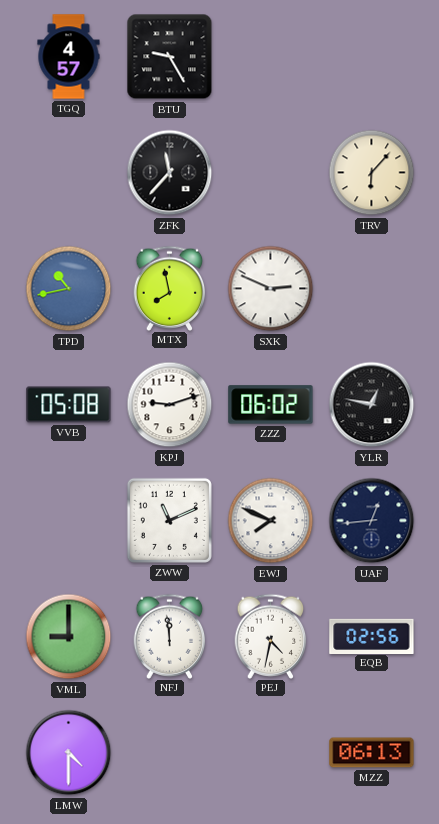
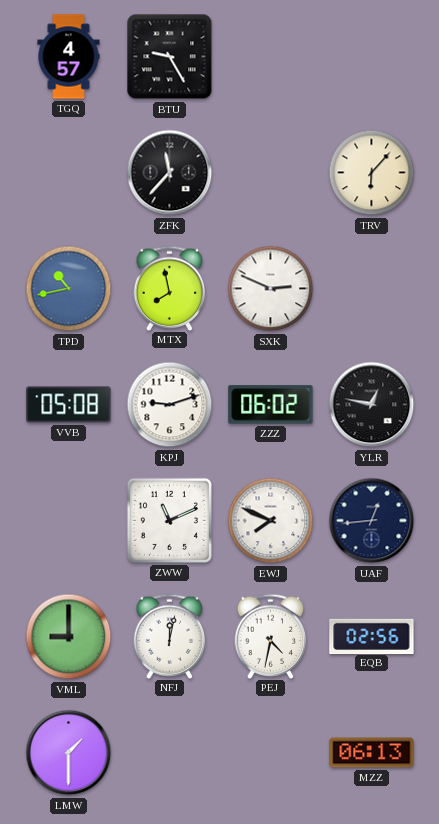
NFJ: 11:59 -> 12:02
LMW: 4:30 -> 1:30
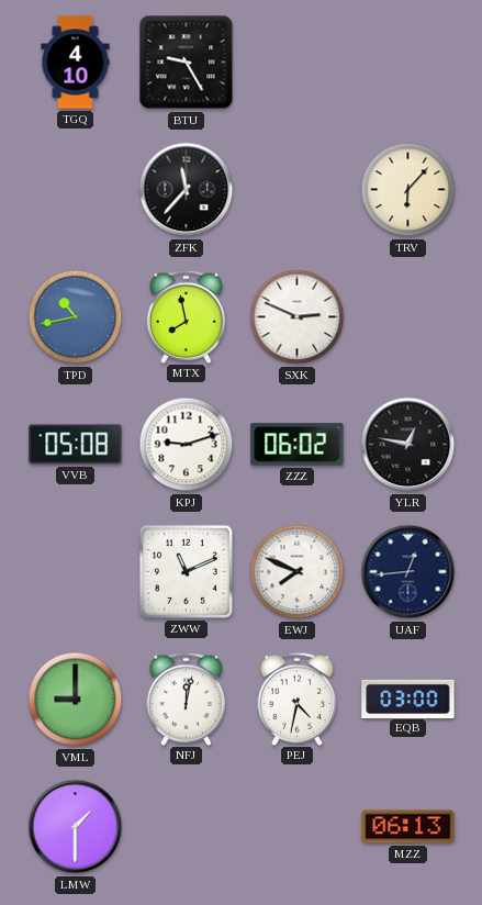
TGQ: 4:57 -> 4:10
EQB: 02:56 -> 03:00
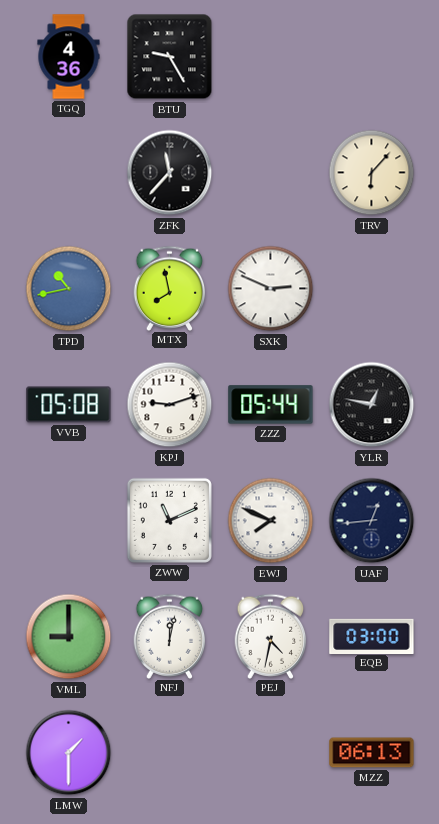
TGQ: 4:10 -> 4:36
ZZZ: 06:02 -> 05:44
